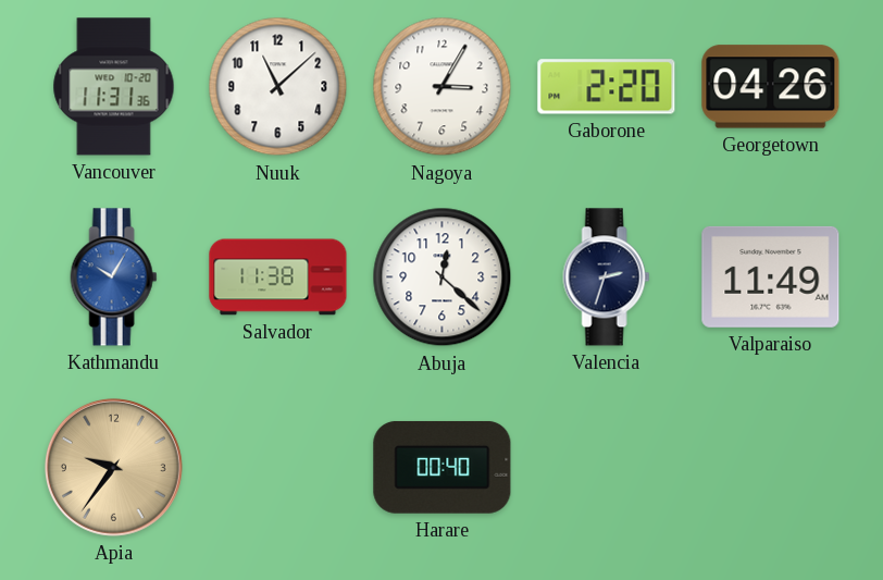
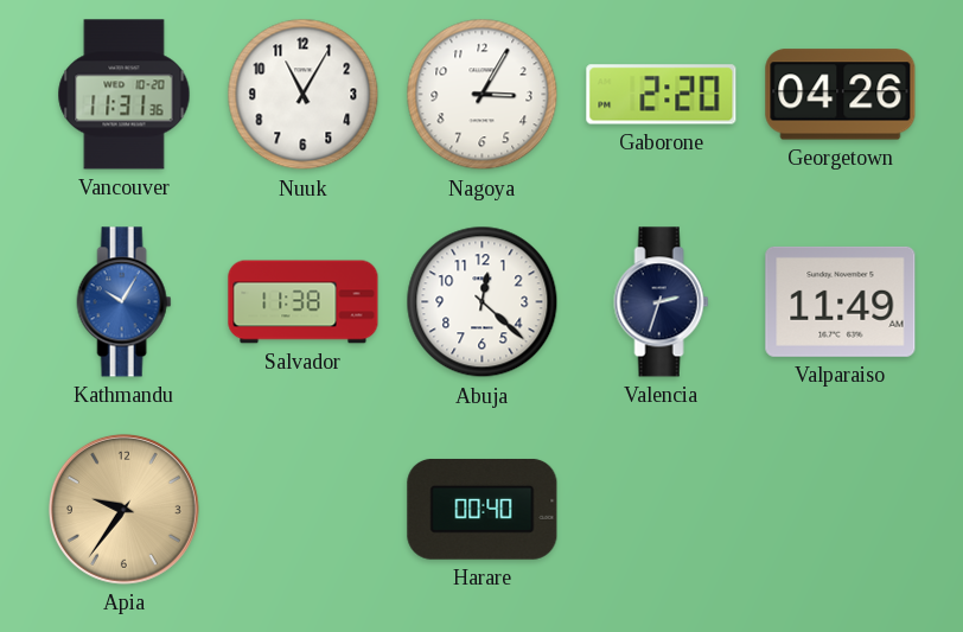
Nuuk: 11:08 -> 11:05
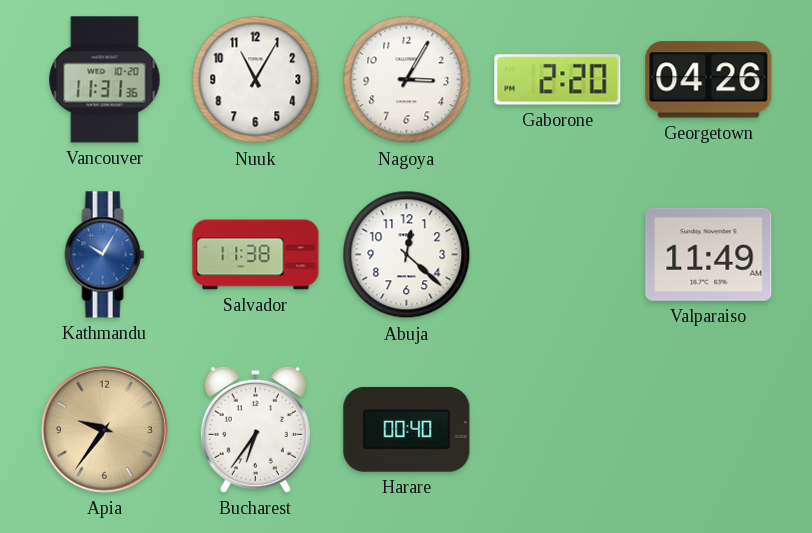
Valencia: 2:33 -> none
Bucharest: none -> 6:36
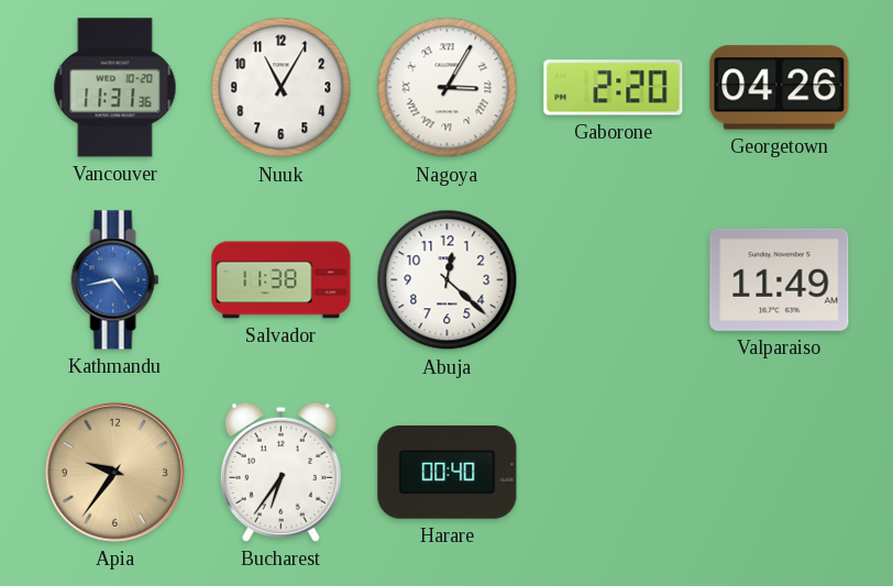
Nagoya numerals: Arabic -> Roman
Kathmandu: 10:05 -> 4:43
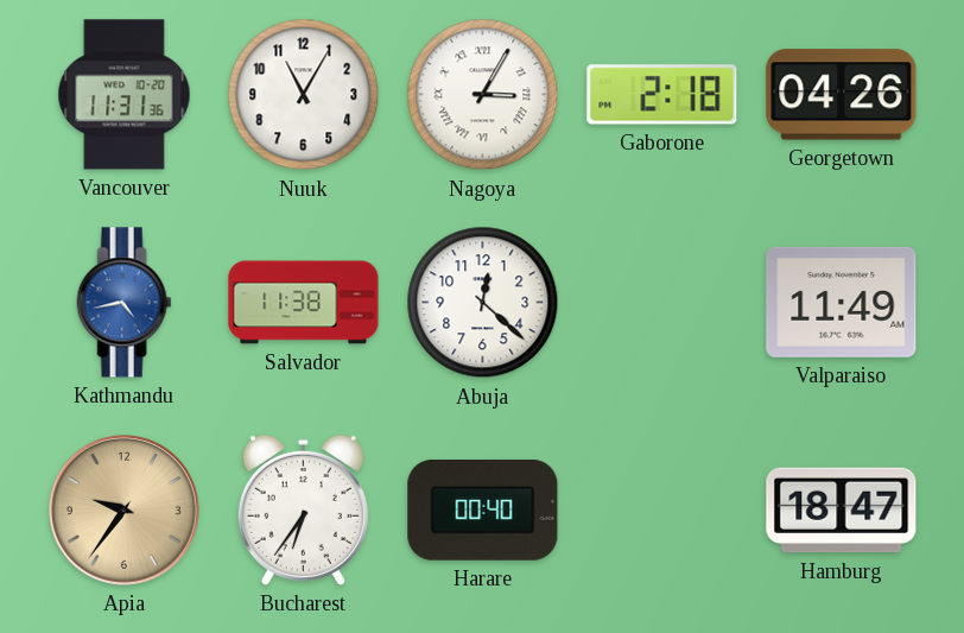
Gaborone: 2:20 -> 2:18
Hamburg: none -> 18:47
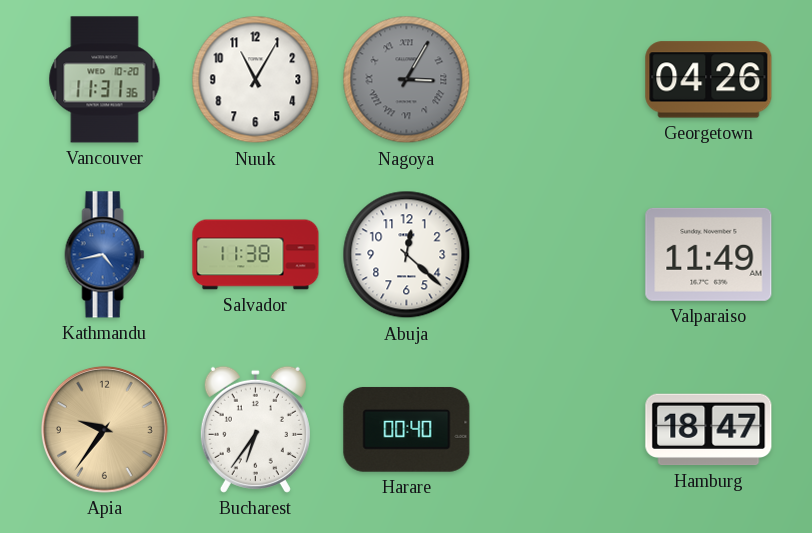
Nagoya dial: white -> grey
Gaborone: 2:18 -> none
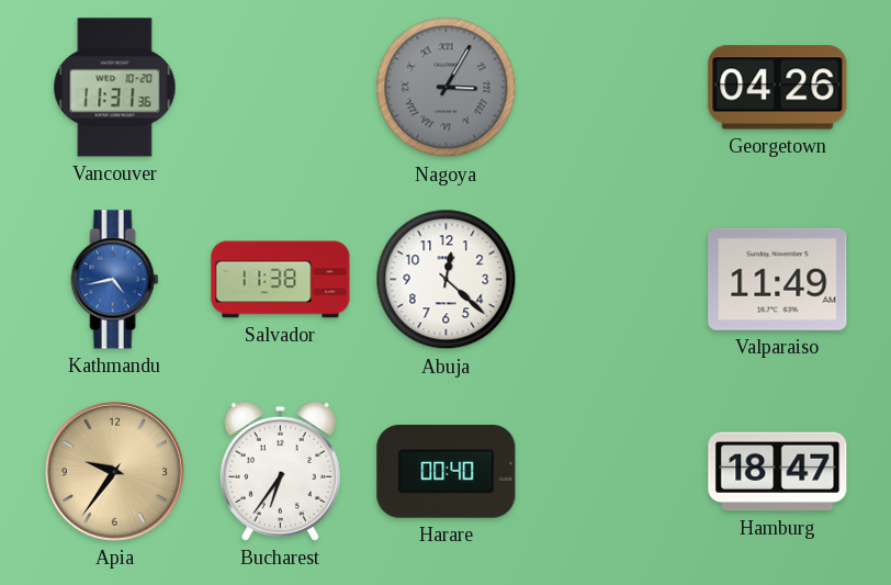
Nuuk: 11:05 -> none
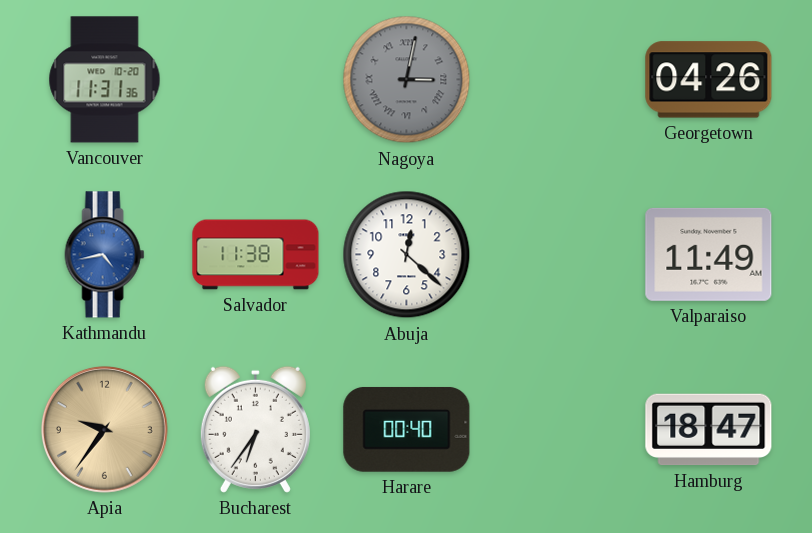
Nagoya: 3:05 -> 3:02
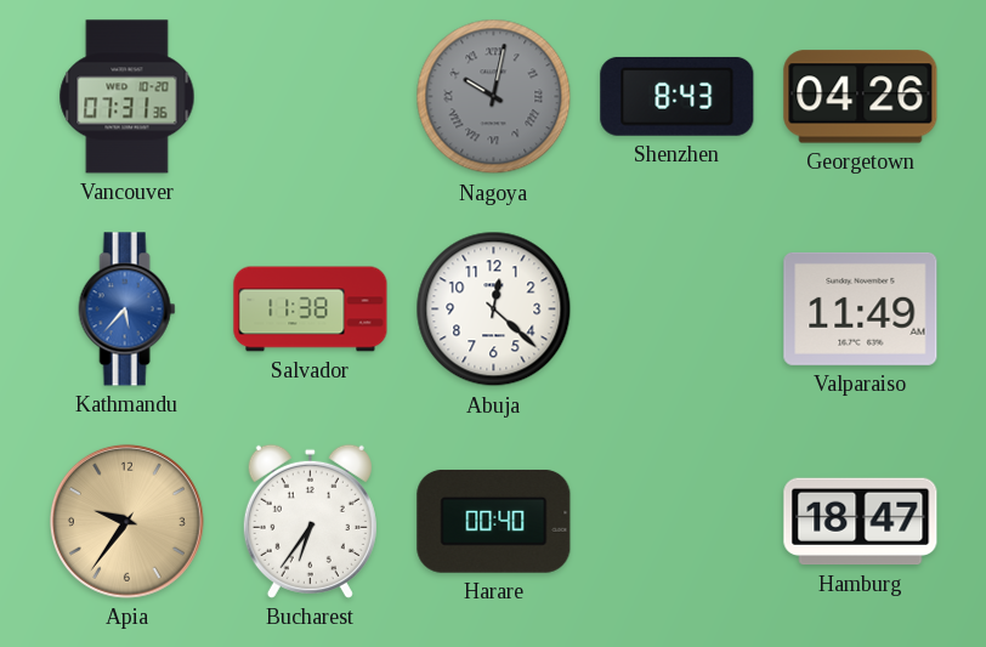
Vancouver: 11:31 -> 07:31
Nagoya: 3:02 -> 10:02
Shenzhen: none -> 8:43
Kathmandu: 4:43 -> 5:37
